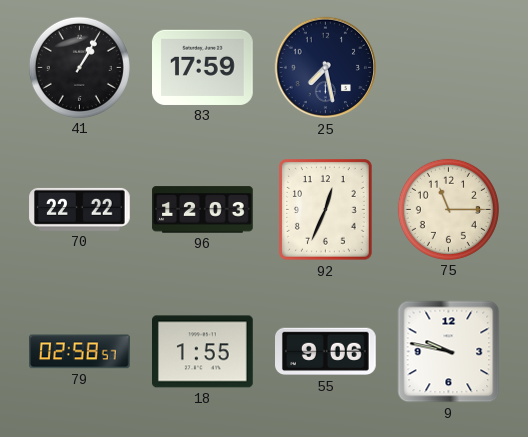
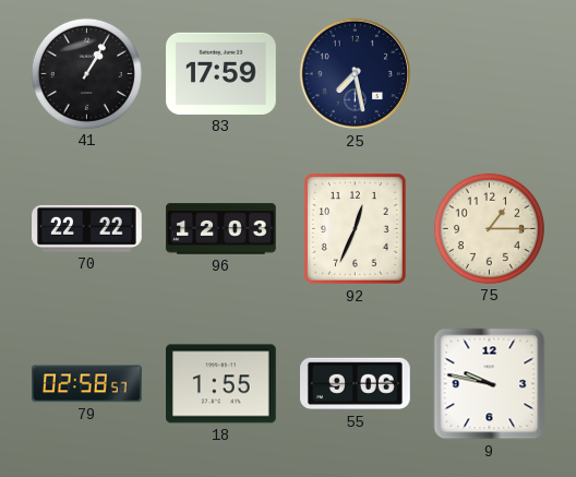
75: 11:15 -> 1:15
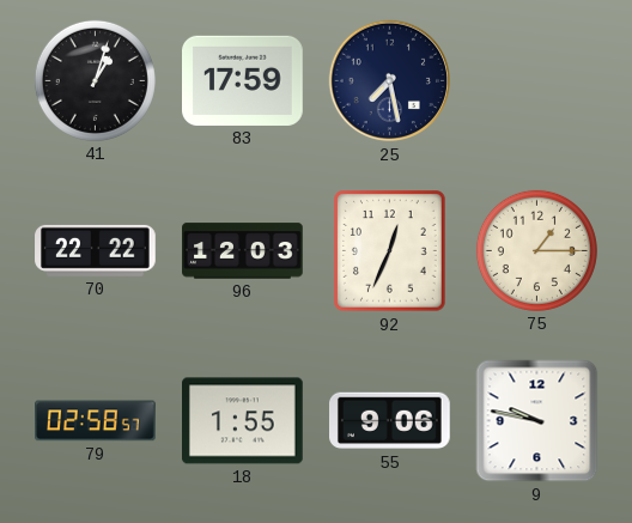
41: 1:05 -> 1:03
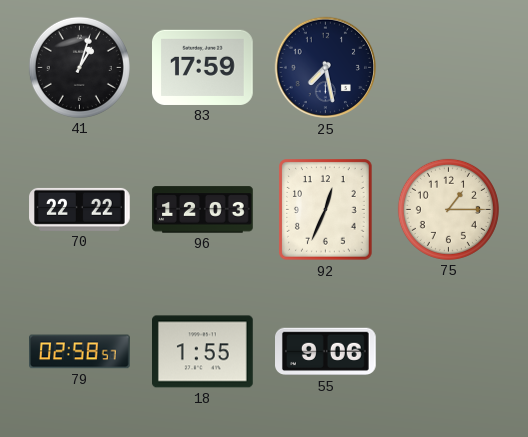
9: 9:47 -> none
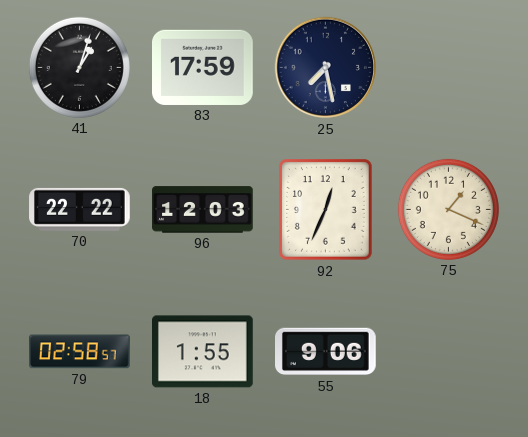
75: 1:15 -> 1:19
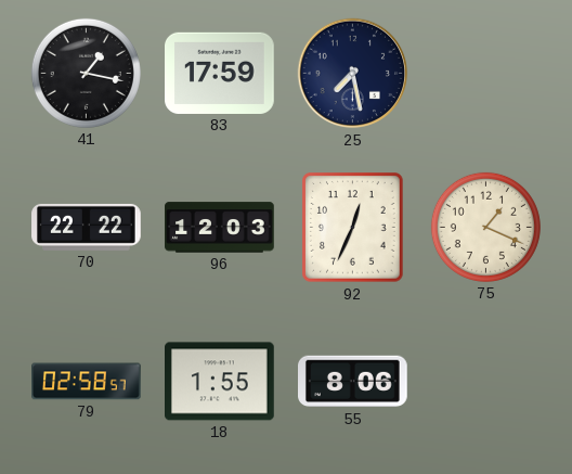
41: 1:03 -> 1:17
55: 9:06 -> 8:06
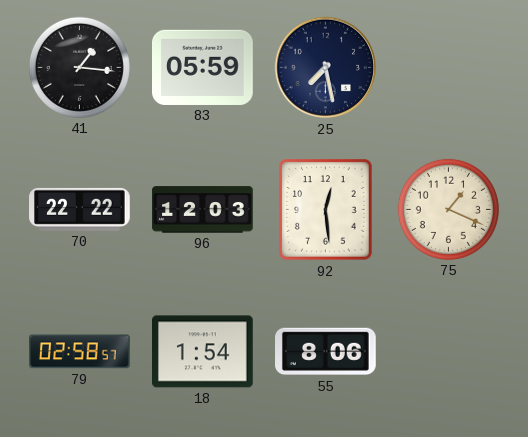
41: 1:17 -> 1:16
83: 17:59 -> 05:59
92: 12:34 -> 12:29
18: 1:55 -> 1:54
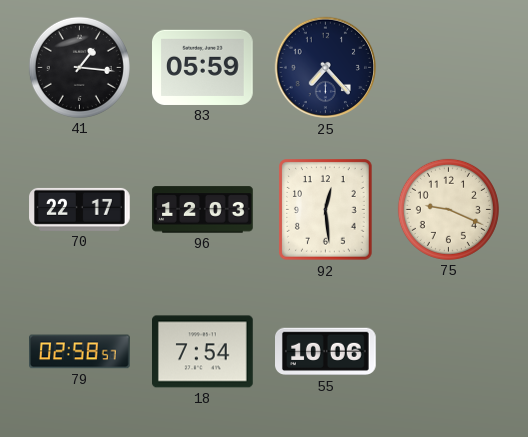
25: 7:28 -> 7:23
70: 22:22 -> 22:17
75: 1:19 -> 9:19
18: 1:54 -> 7:54
55: 8:06 -> 10:06
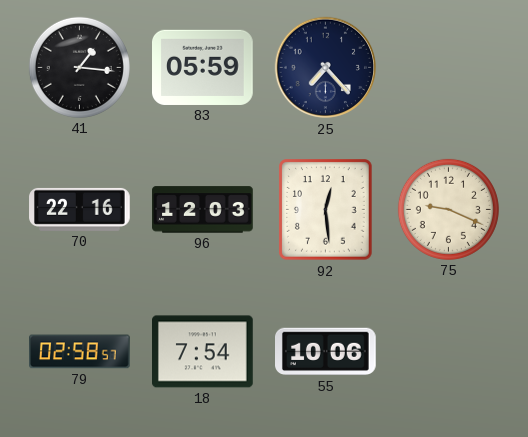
70: 22:17 -> 22:16
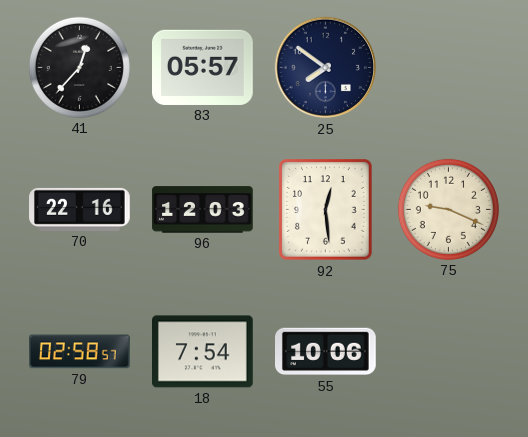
41: 1:16 -> 12:37
83: 05:59 -> 05:57
25: 7:23 -> 7:51
